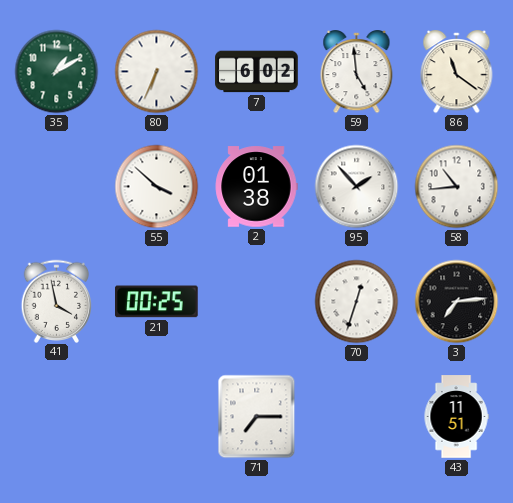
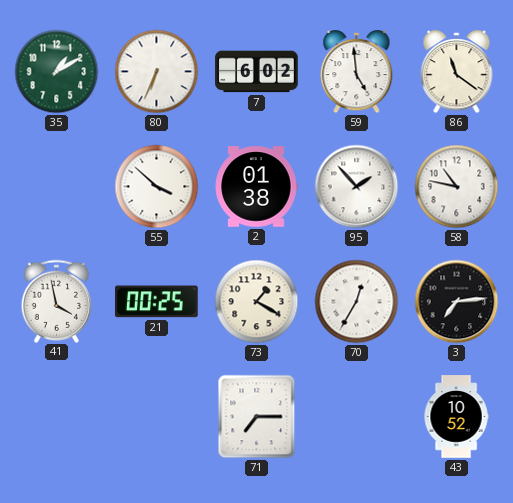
58: 10:44 -> 10:47
73: none -> 1:20
70: 12:33 -> 12:35
43: 11:51 -> 10:52
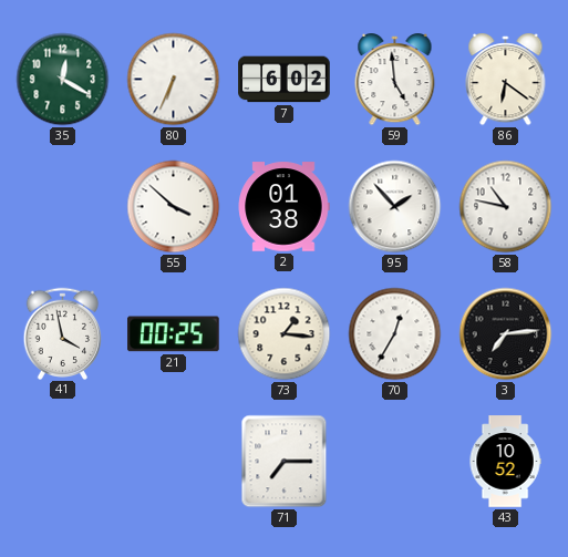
35: 1:10 -> 12:20
86: 11:21 -> 6:21
73: 1:20 -> 1:16
